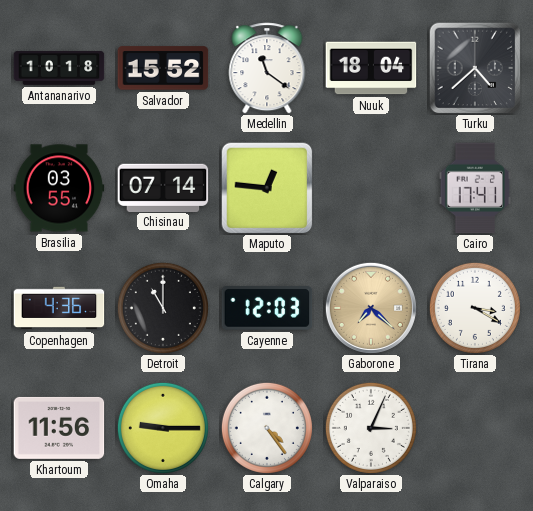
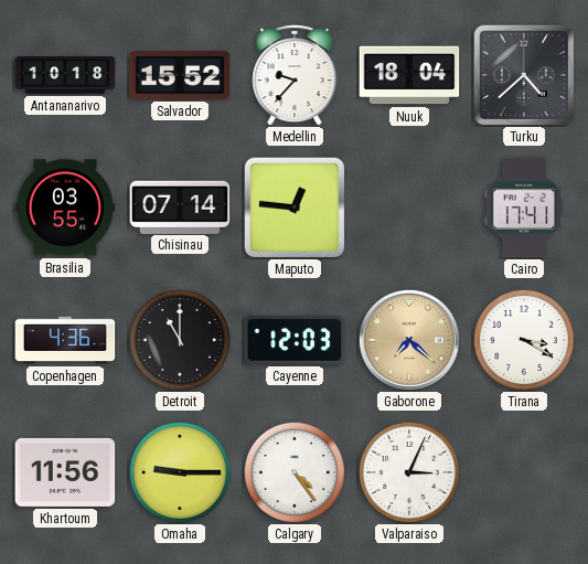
Medellin: 11:21 -> 9:37
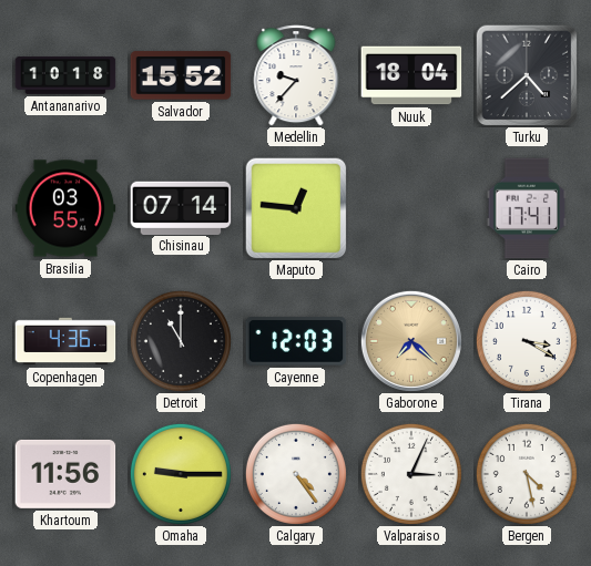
Bergen: none -> 4:28
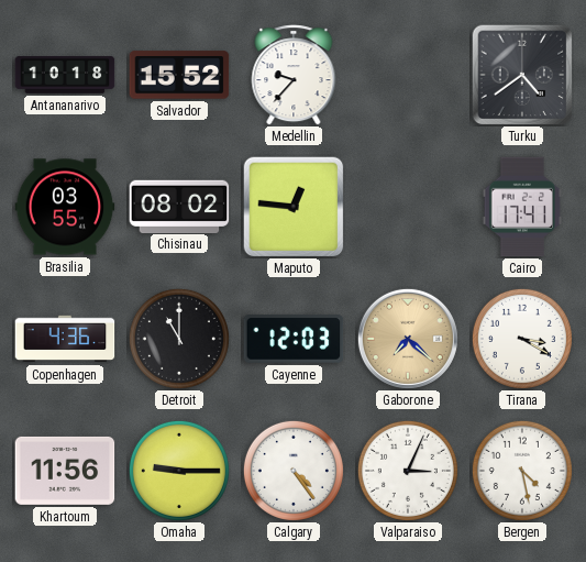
Nuuk: 18:04 -> none
Turku: 4:38 -> 4:39
Chisinau: 07:14 -> 08:02
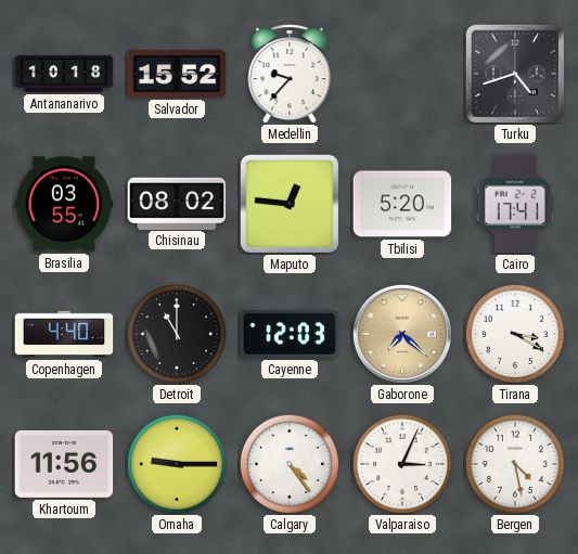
Turku: 4:39 -> 4:42
Tbilisi: none -> 5:20
Copenhagen: 4:36 -> 4:40
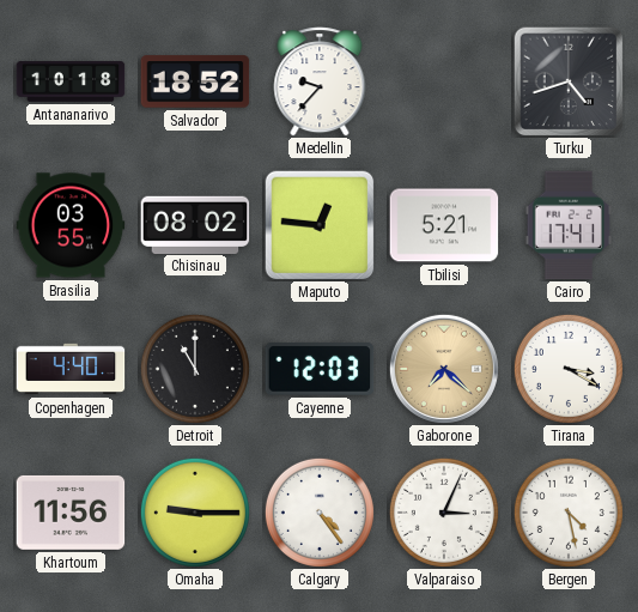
Salvador: 15:52 -> 18:52
Tbilisi: 5:20 -> 5:21
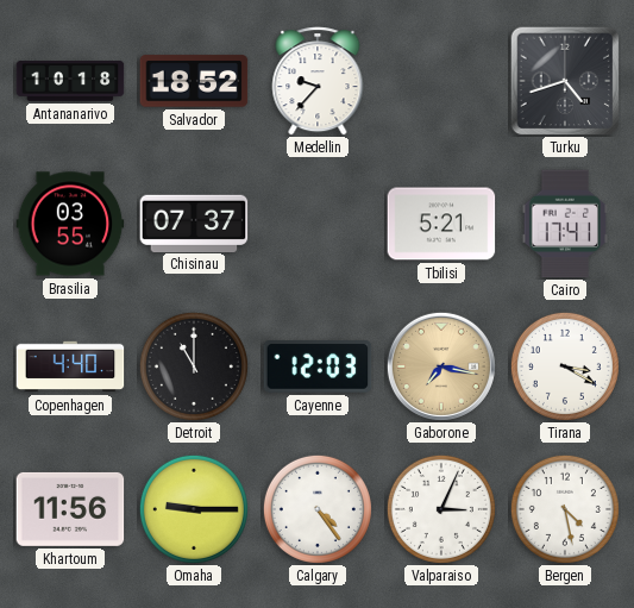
Chisinau: 08:02 -> 07:37
Maputo: 12:46 -> none
Gaborone: 7:22 -> 7:17
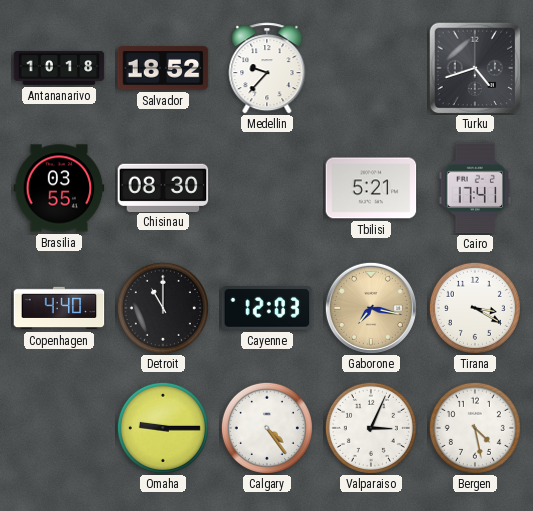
Chisinau: 07:37 -> 08:30
Khartoum: 11:56 -> none
